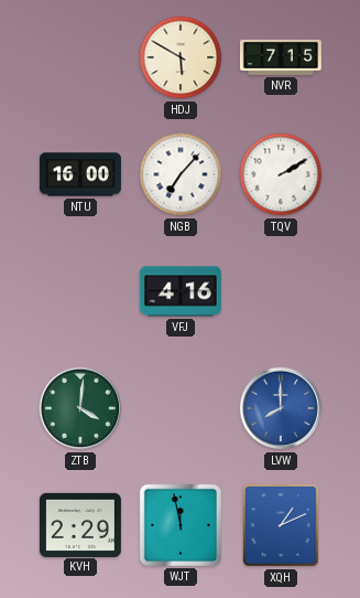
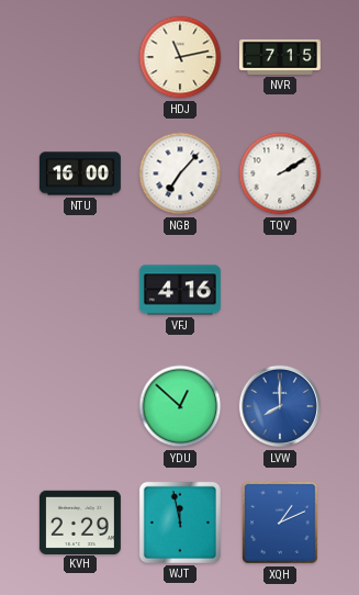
HDJ: 5:50 -> 11:13
ZTB: 4:01 -> none
YDU: none -> 12:52
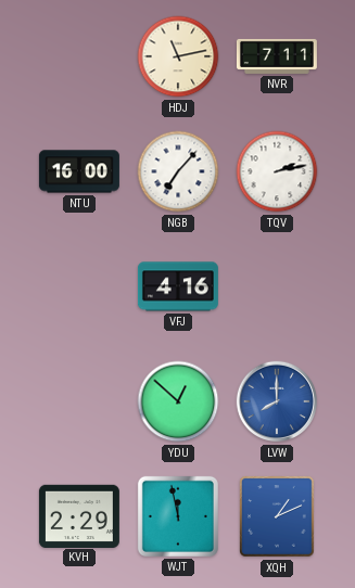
NVR: 7:15 -> 7:11
TQV: 2:10 -> 2:13
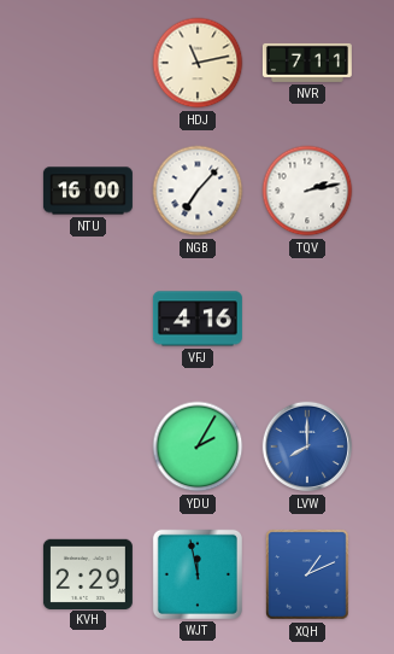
YDU: 12:52 -> 2:05
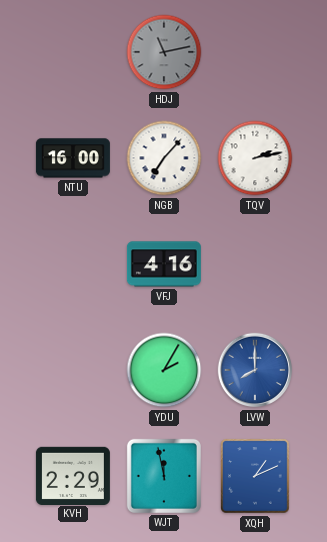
HDJ dial: cream -> grey
NVR: 7:11 -> none
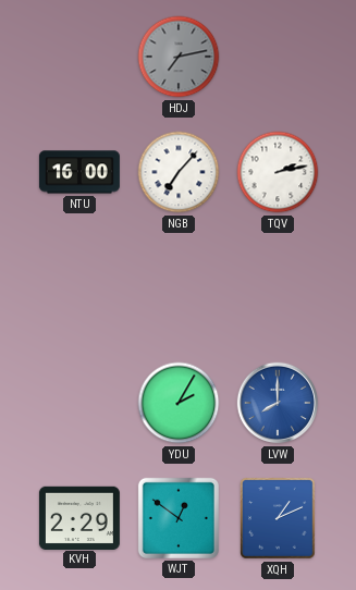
HDJ: 11:13 -> 7:13
VFJ: 4:16 -> none
WJT: 11:58 -> 12:51
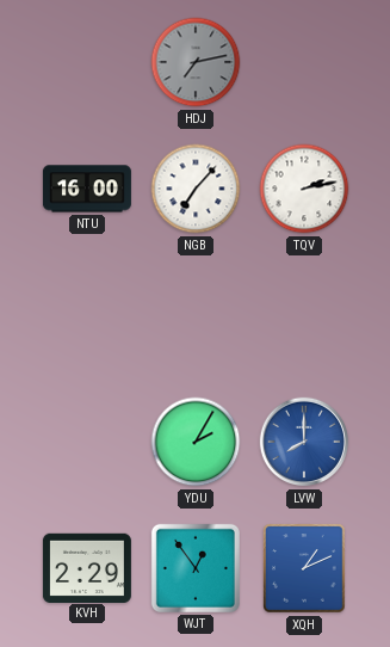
WJT: 12:51 -> 12:54
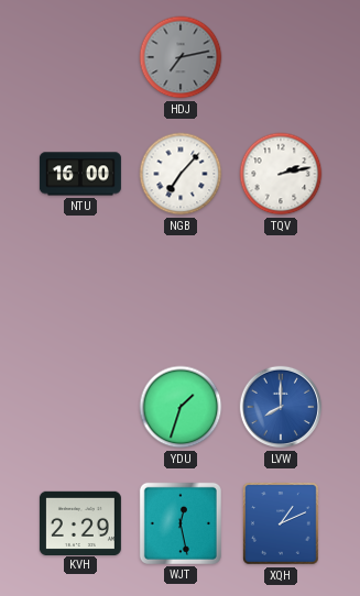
YDU: 2:05 -> 1:33
WJT: 12:54 -> 12:28
